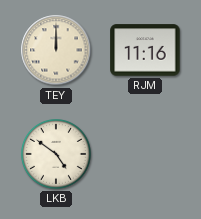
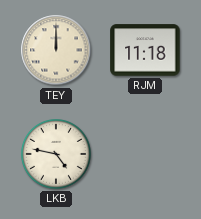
RJM: 11:16 -> 11:18
LKB: 4:51 -> 4:47
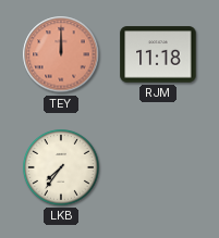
TEY dial: cream -> salmon
LKB: 4:47 -> 7:36
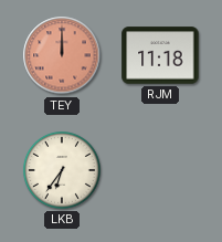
LKB: 7:36 -> 6:36
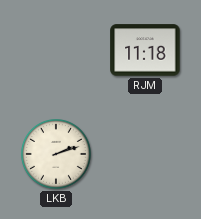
TEY: 12:00 -> none
LKB: 6:36 -> 2:12
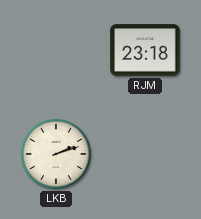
RJM: 11:18 -> 23:18
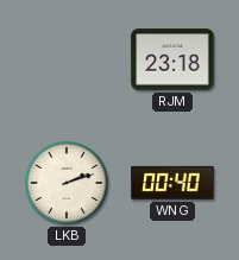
WNG: none -> 00:40
